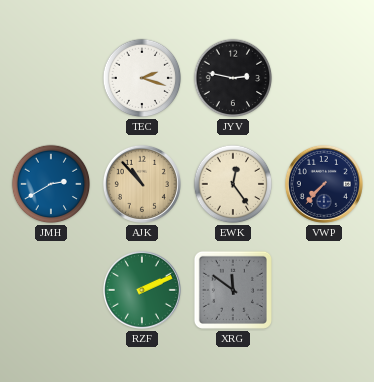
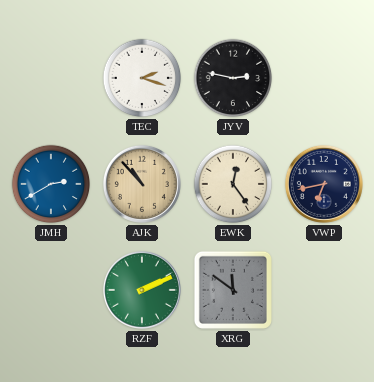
VWP: 7:37 -> 6:43
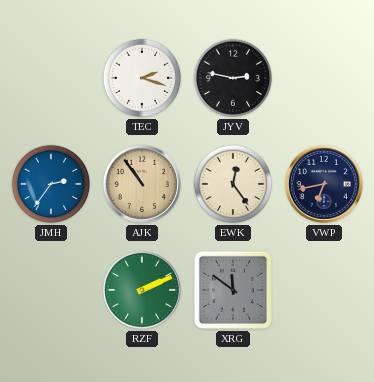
JMH: 2:40 -> 2:36
AJK: 10:53 -> 10:54
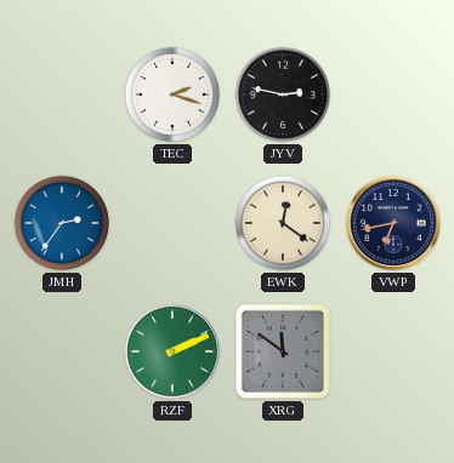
AJK: 10:54 -> none
EWK: 12:24 -> 12:21
